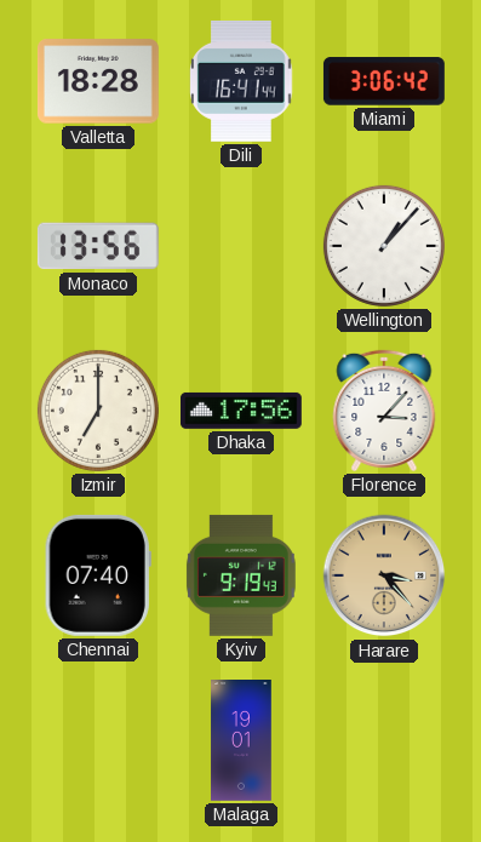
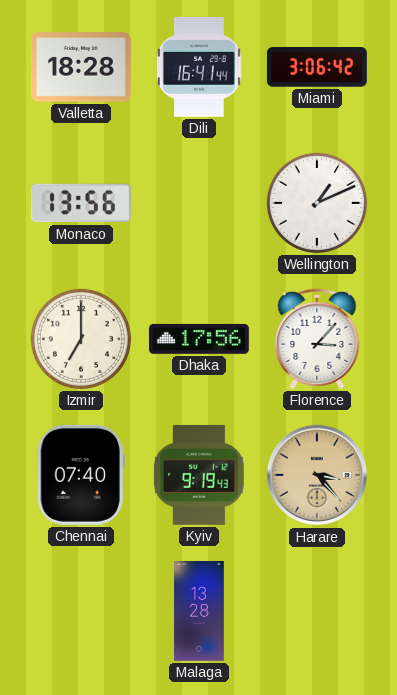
Wellington: 1:07 -> 1:11
Malaga: 19:01 -> 13:28
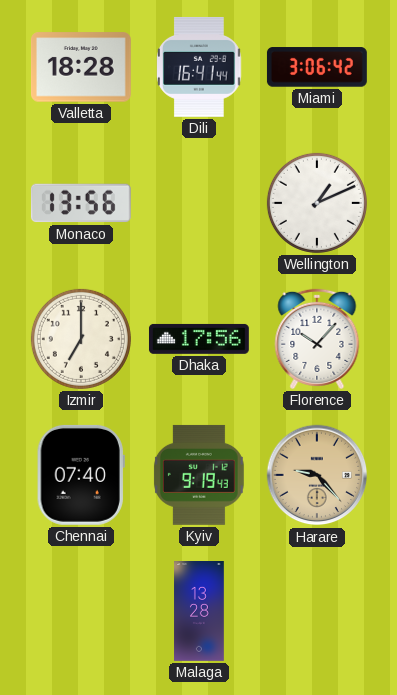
Florence: 3:07 -> 10:07
Harare: 3:23 -> 9:23
